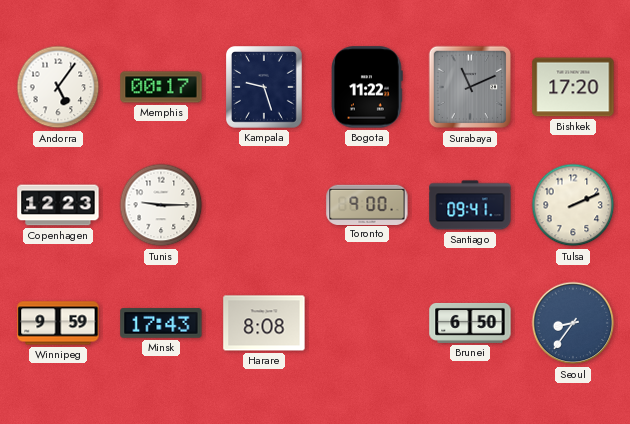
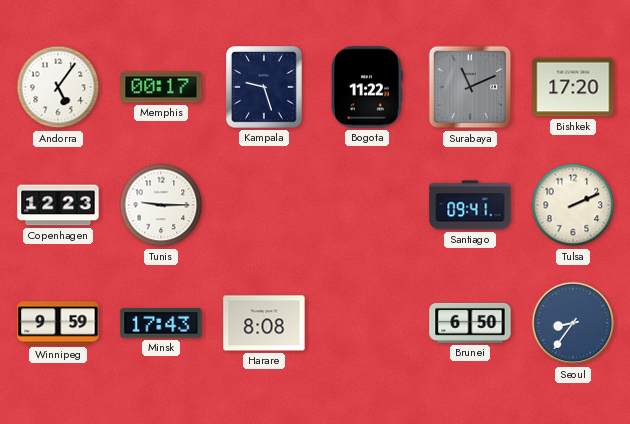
Toronto: 9:00 -> none
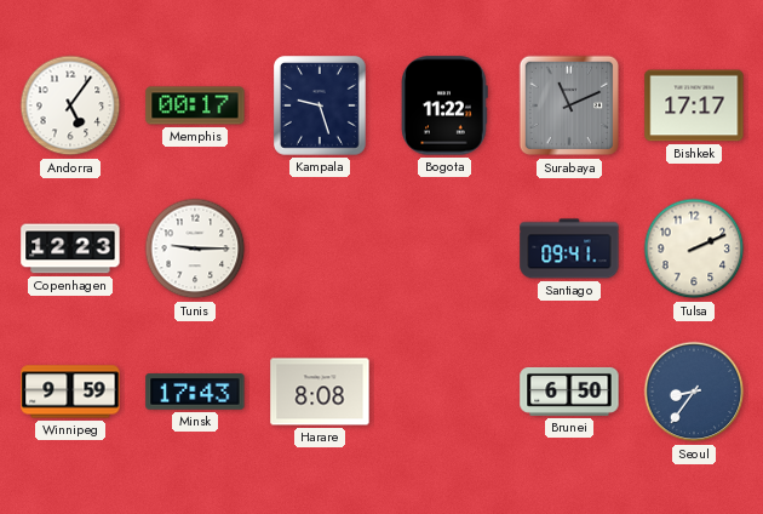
Bishkek: 17:20 -> 17:17
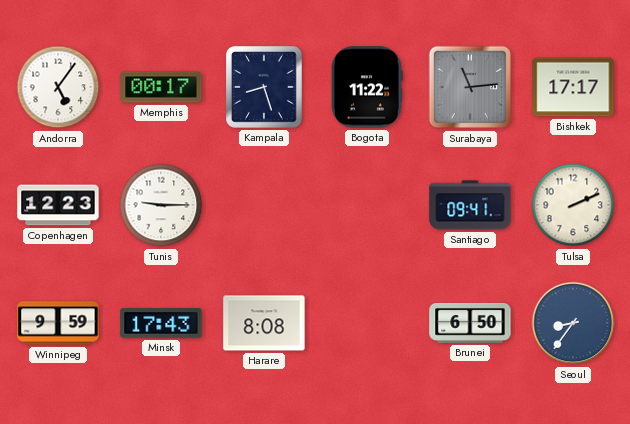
Kampala: 9:27 -> 8:27
Surabaya: 11:11 -> 11:14
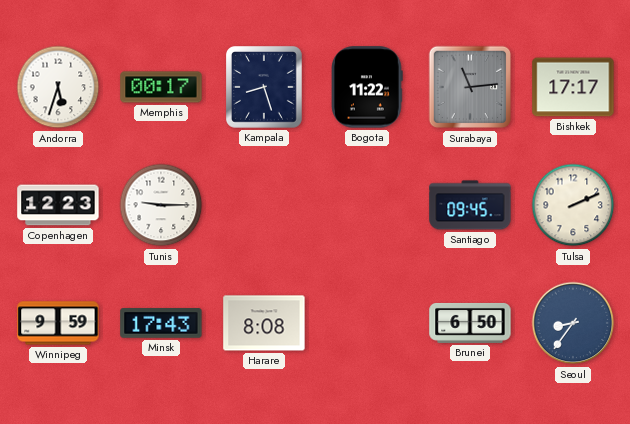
Andorra: 5:06 -> 5:33
Santiago: 09:41 -> 09:45
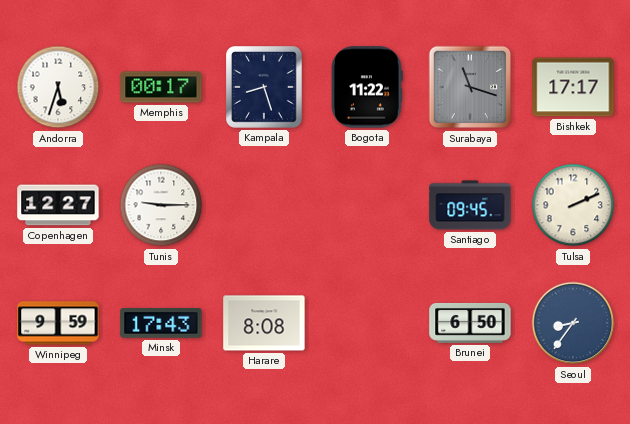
Surabaya: 11:14 -> 11:18
Copenhagen: 12:23 -> 12:27
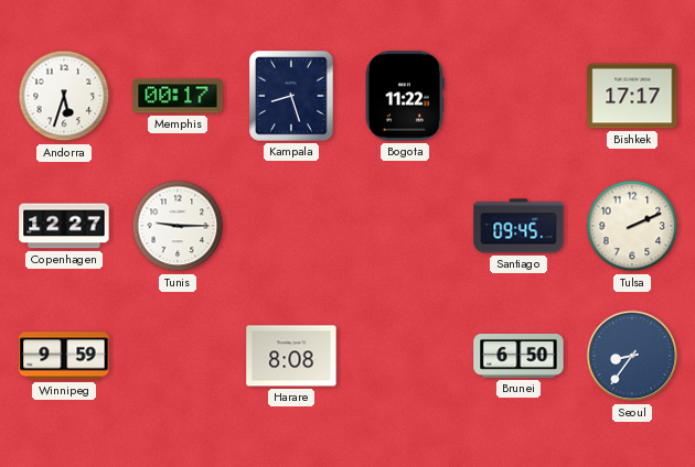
Surabaya: 11:18 -> none
Minsk: 17:43 -> none
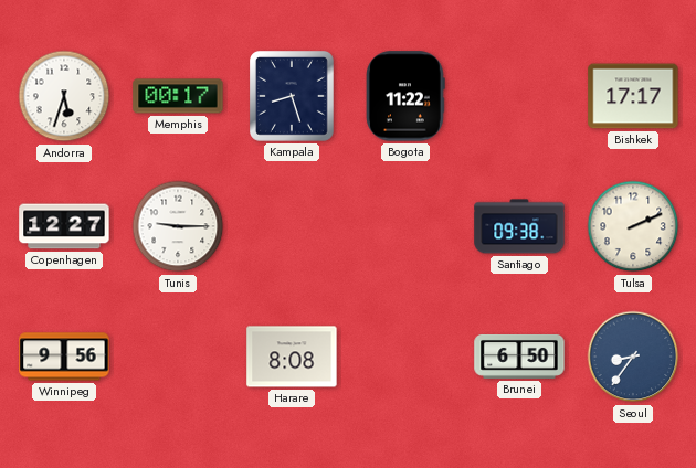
Santiago: 09:45 -> 09:38
Winnipeg: 9:59 -> 9:56
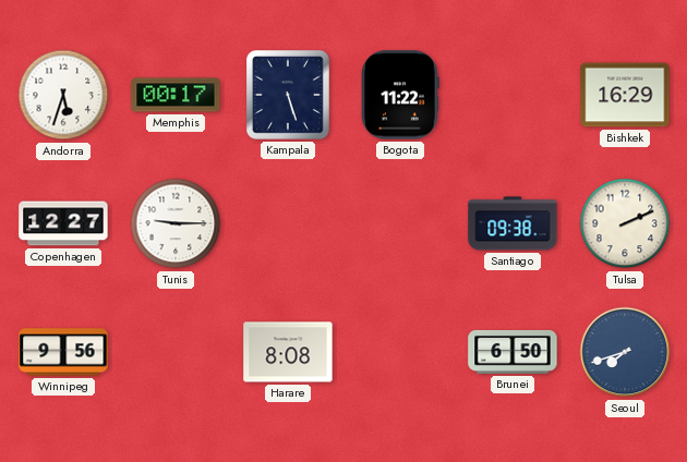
Kampala: 8:27 -> 5:27
Bishkek: 17:17 -> 16:29
Seoul: 8:36 -> 7:42
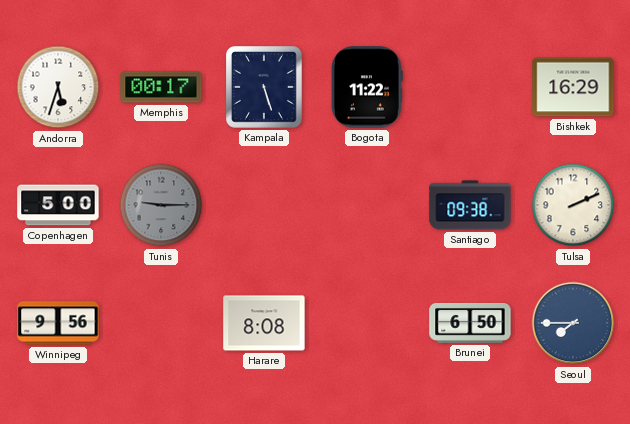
Copenhagen: 12:27 -> 5:00
Tunis dial: white -> grey
Seoul: 7:42 -> 7:45
